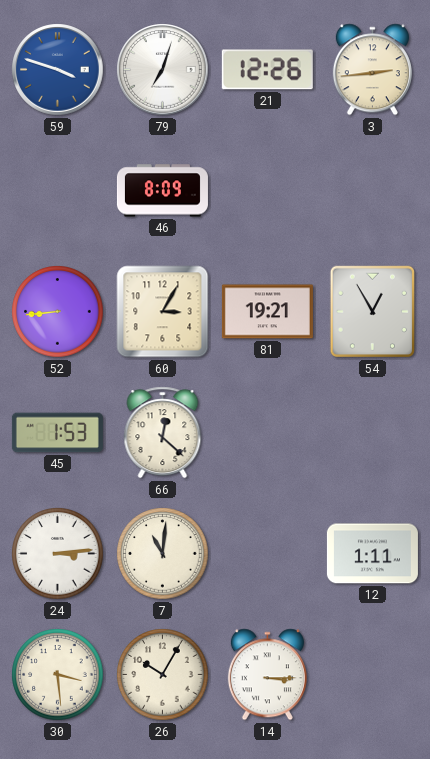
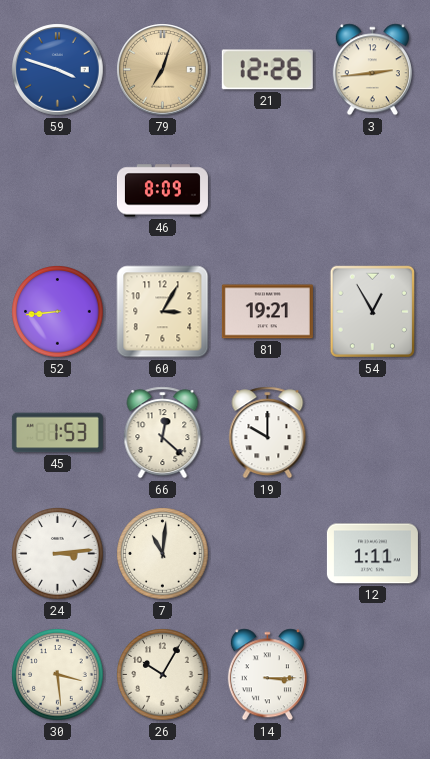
79 dial: white -> champagne
19: none -> 10:00
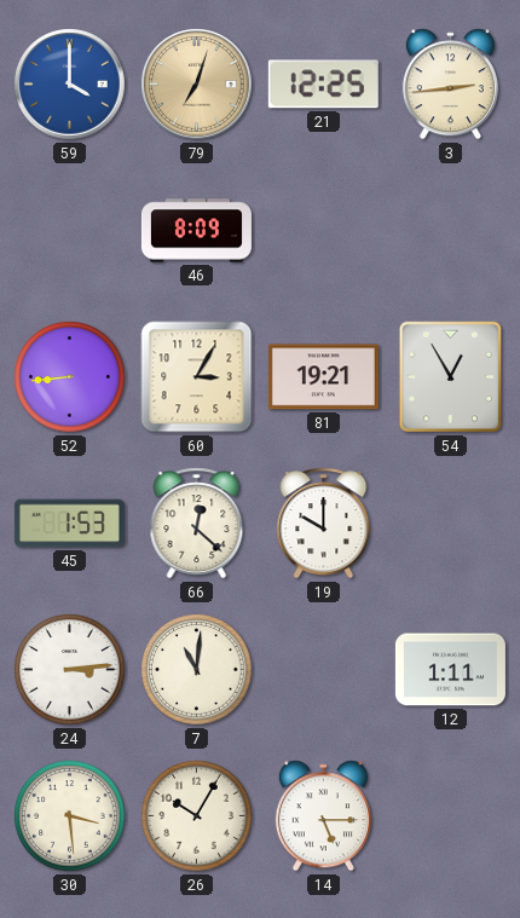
59: 3:48 -> 4:00
21: 12:26 -> 12:25
14: 3:15 -> 5:15
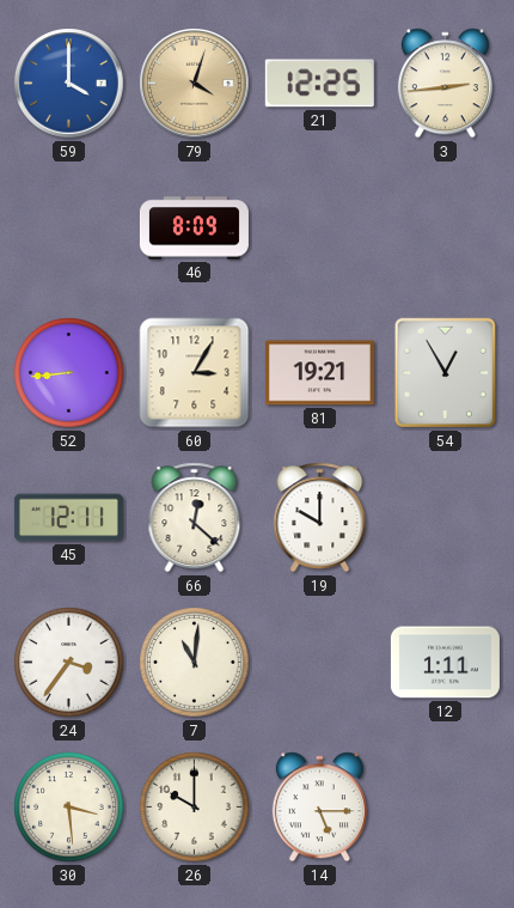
79: 7:03 -> 4:03
45: 1:53 -> 12:11
24: 3:14 -> 3:36
26: 10:05 -> 10:00
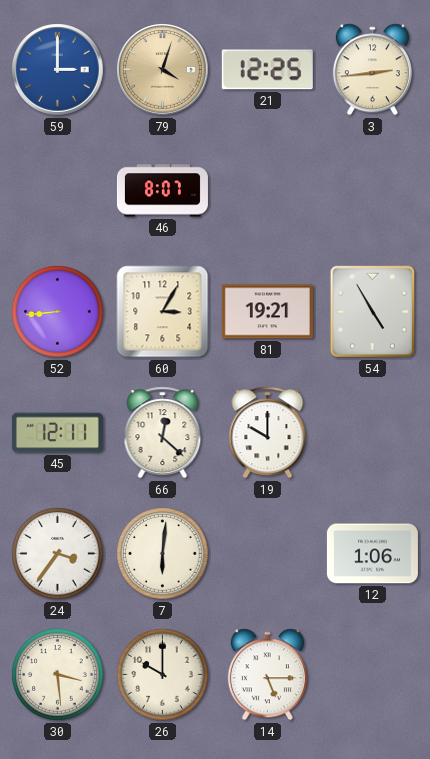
59: 4:00 -> 3:00
46: 8:09 -> 8:07
54: 12:55 -> 4:55
7: 11:01 -> 6:01
12: 1:11 -> 1:06
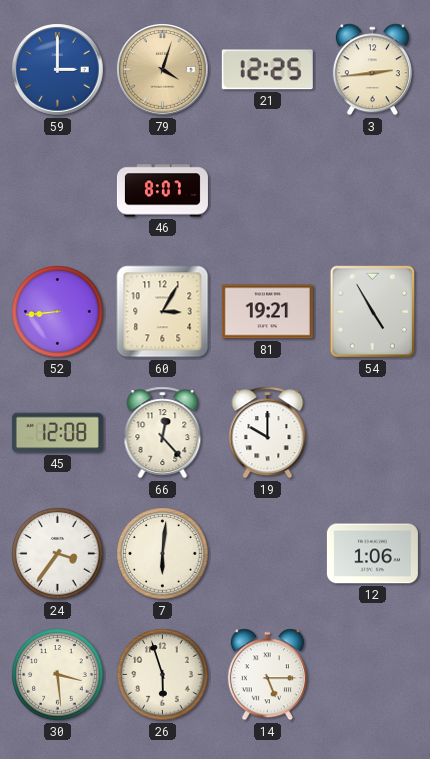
45: 12:11 -> 12:08
66: 12:22 -> 12:23
26: 10:00 -> 5:57
